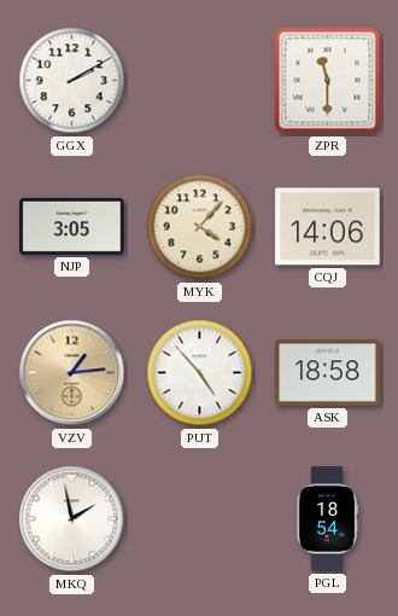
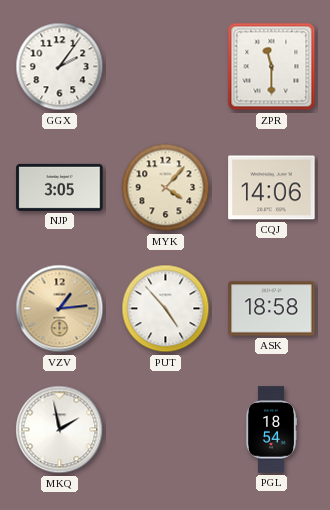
GGX: 2:10 -> 2:06
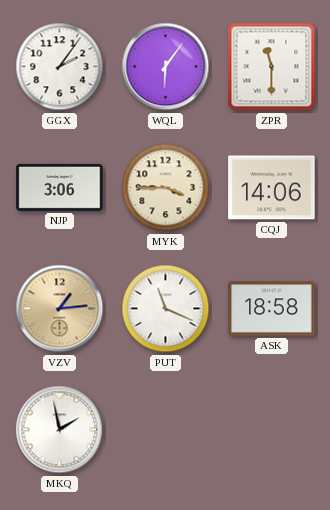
WQL: none -> 6:06
NJP: 3:05 -> 3:06
MYK: 4:07 -> 3:45
PUT: 4:53 -> 11:19
PGL: 18:54 -> none
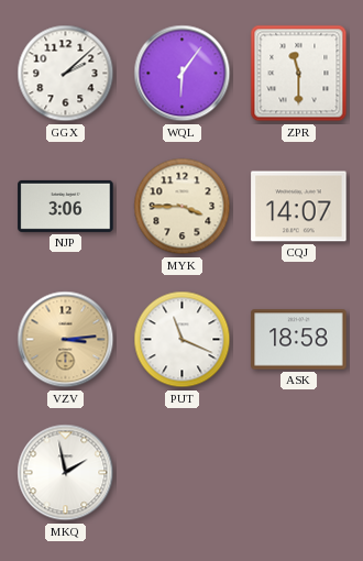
GGX: 2:06 -> 2:08
CQJ: 14:06 -> 14:07
VZV: 1:14 -> 3:14
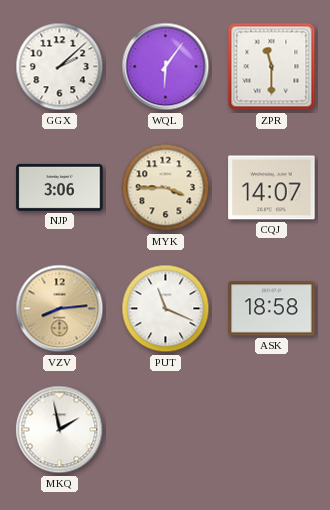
VZV: 3:14 -> 8:14
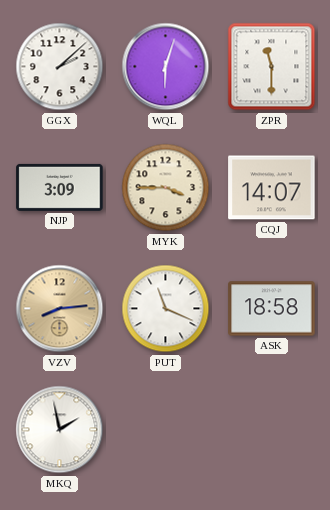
WQL: 6:06 -> 6:03
NJP: 3:06 -> 3:09
